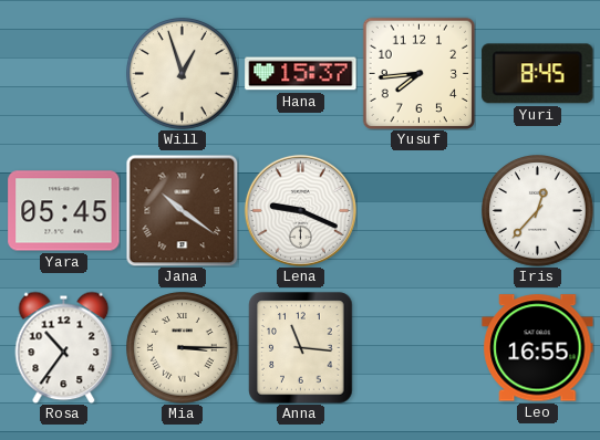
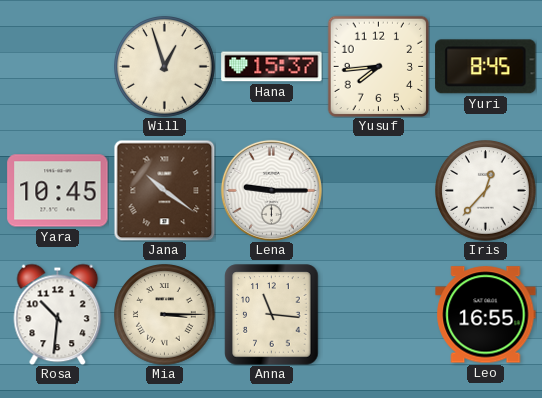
Yara: 05:45 -> 10:45
Lena: 9:19 -> 9:15
Rosa: 10:36 -> 10:31
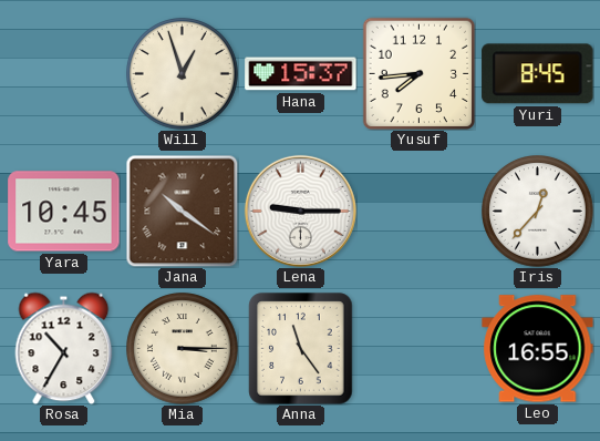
Rosa: 10:31 -> 10:35
Anna: 11:16 -> 11:24
